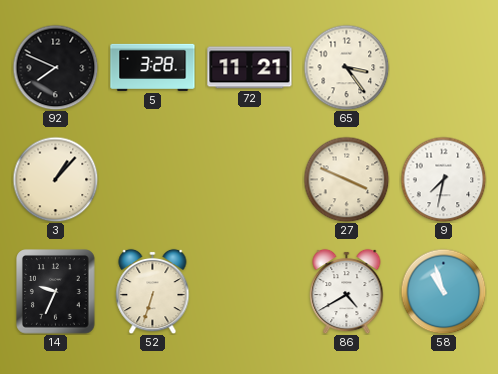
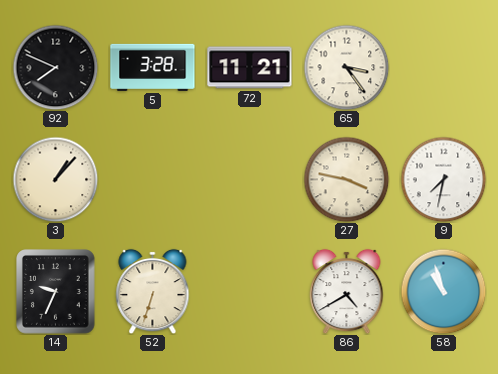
27: 3:49 -> 3:47
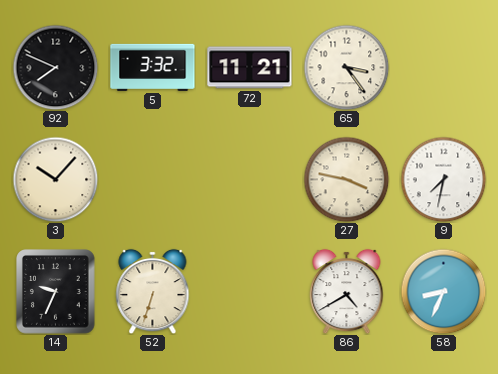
5: 3:28 -> 3:32
3: 1:07 -> 10:07
58: 10:57 -> 8:34
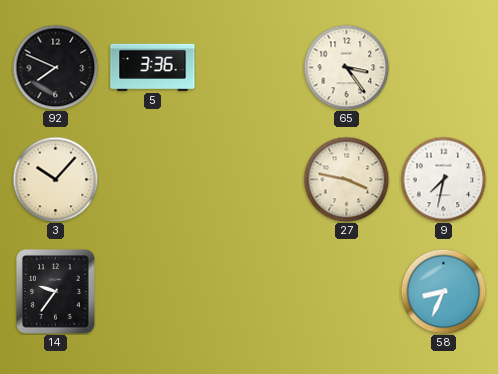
5: 3:32 -> 3:36
72: 11:21 -> none
14: 9:34 -> 9:36
52: 6:33 -> none
86: 4:40 -> none
